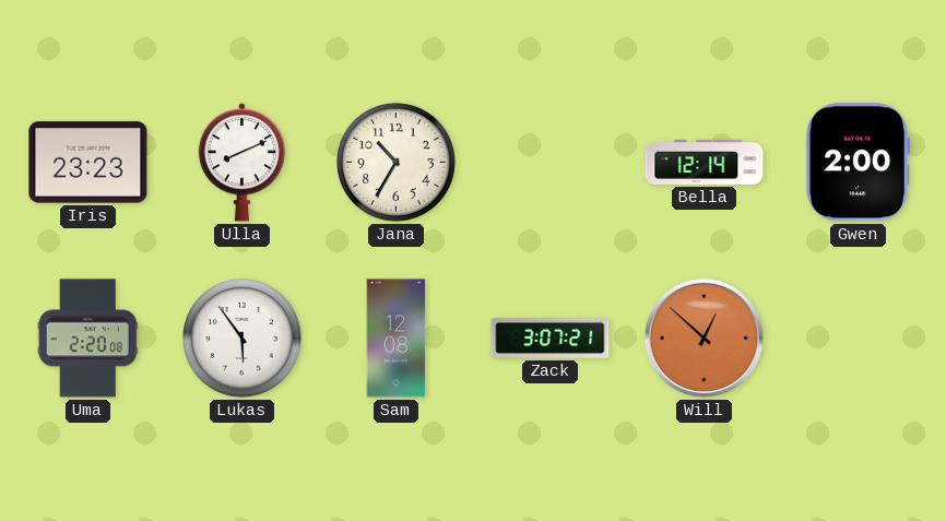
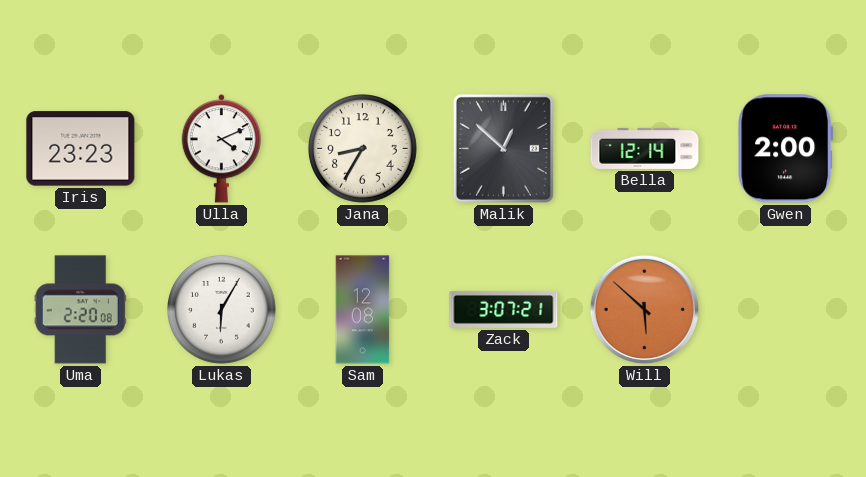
Ulla: 8:11 -> 4:11
Jana: 10:35 -> 8:35
Malik: none -> 12:52
Lukas: 5:54 -> 6:05
Will: 12:52 -> 5:52
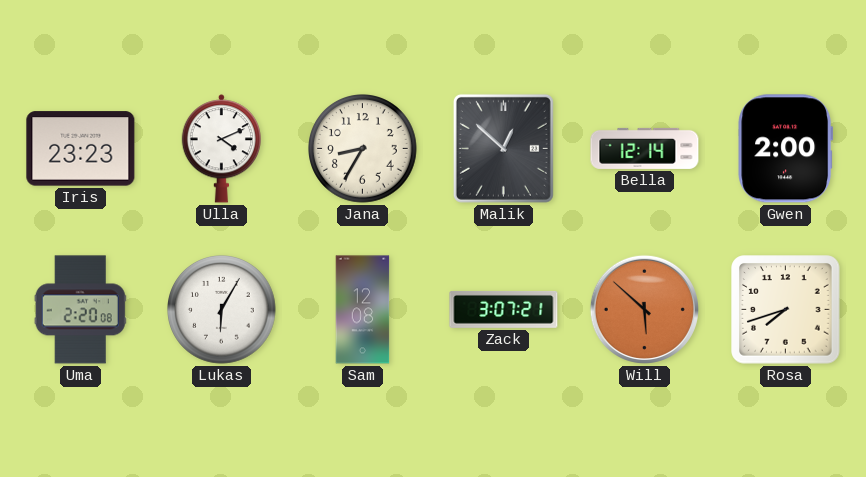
Rosa: none -> 7:42
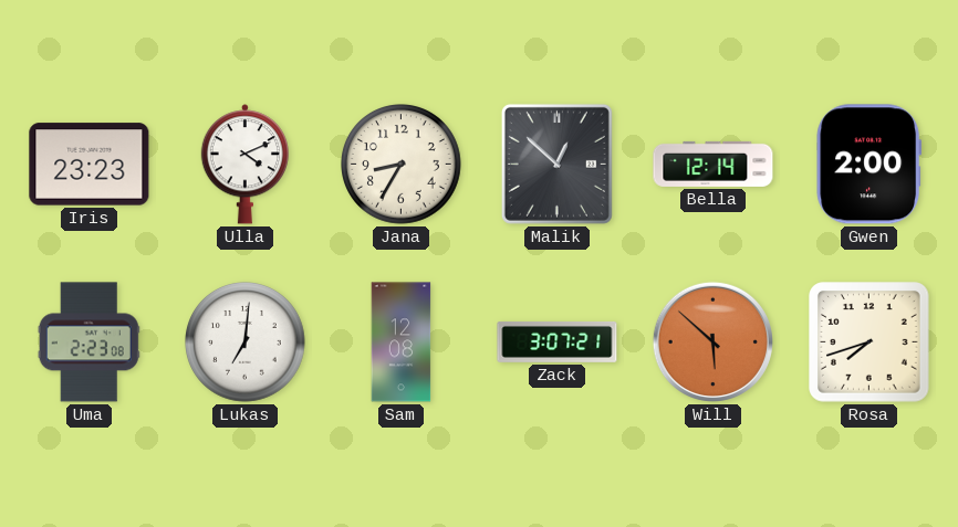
Uma: 2:20 -> 2:23
Lukas: 6:05 -> 7:01
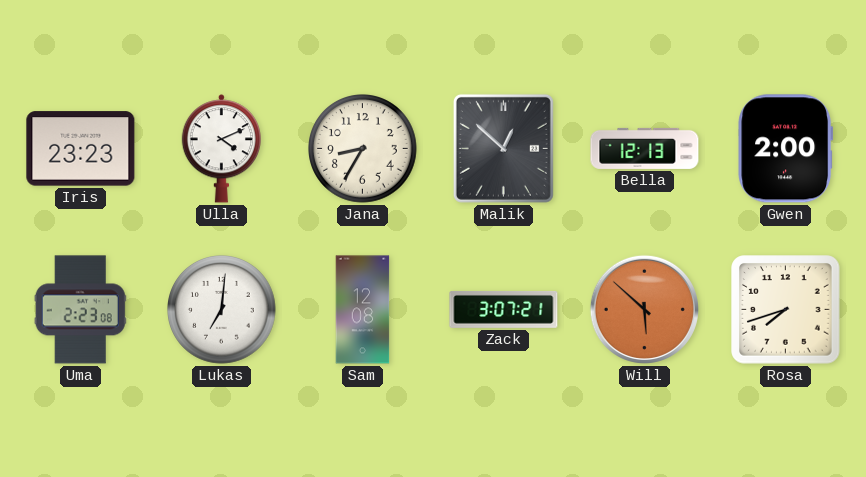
Bella: 12:14 -> 12:13
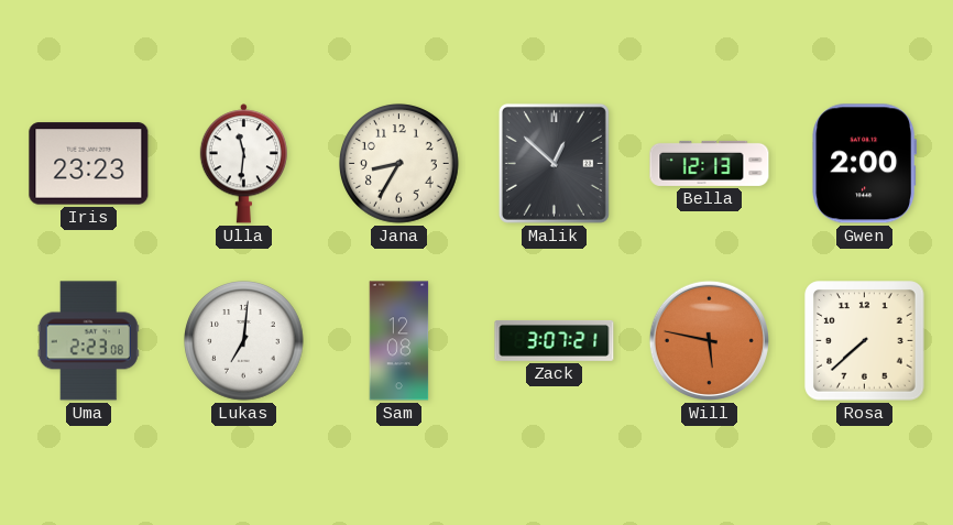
Ulla: 4:11 -> 11:31
Will: 5:52 -> 5:47
Rosa: 7:42 -> 7:38
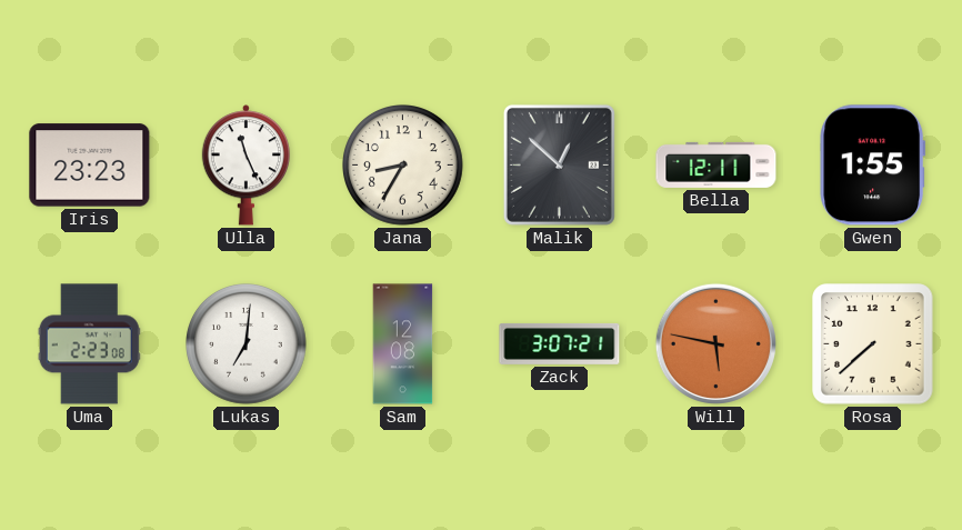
Ulla: 11:31 -> 11:26
Bella: 12:13 -> 12:11
Gwen: 2:00 -> 1:55
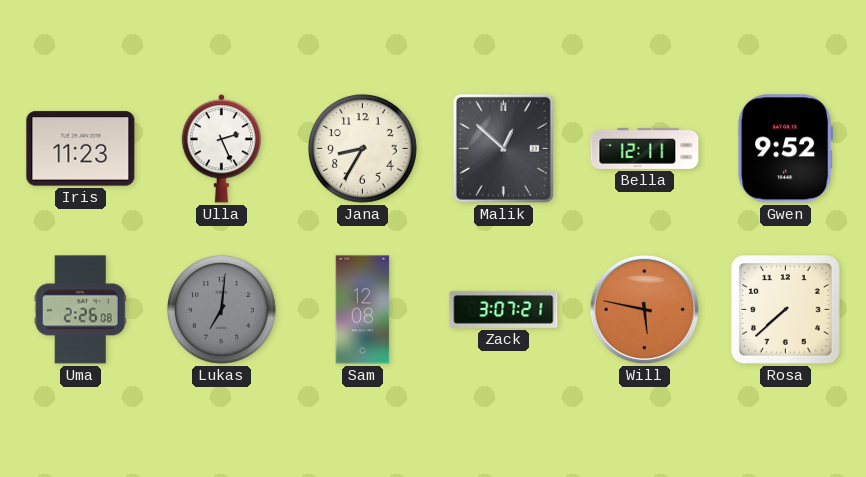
Iris: 23:23 -> 11:23
Ulla: 11:26 -> 2:26
Gwen: 1:55 -> 9:52
Uma: 2:23 -> 2:26
Lukas dial: white -> grey
